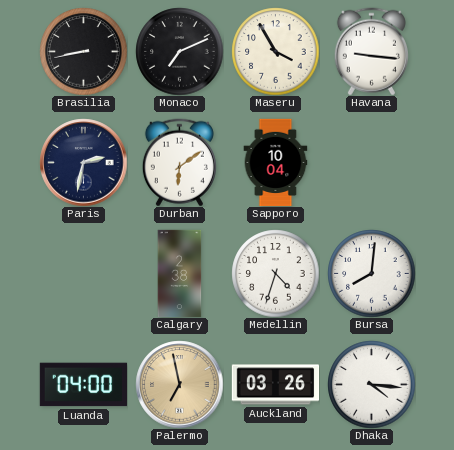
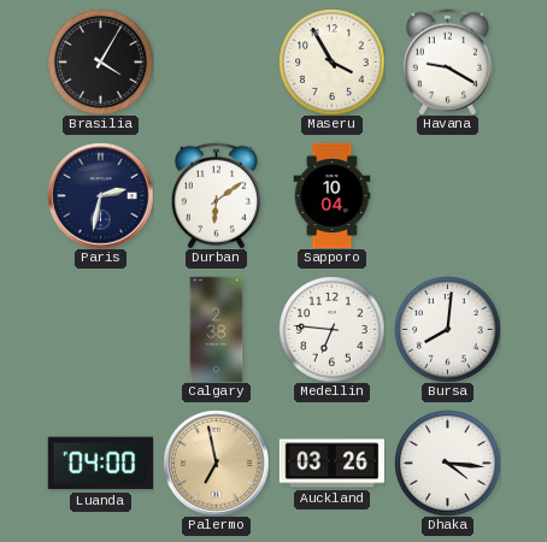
Brasilia: 8:43 -> 4:05
Monaco: 7:11 -> none
Havana: 9:16 -> 9:20
Medellin: 4:33 -> 6:46
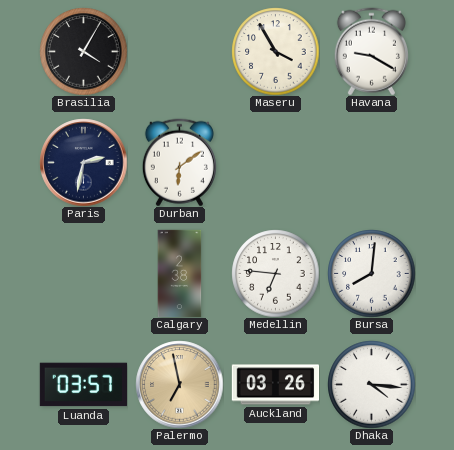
Sapporo: 10:04 -> none
Luanda: 04:00 -> 03:57
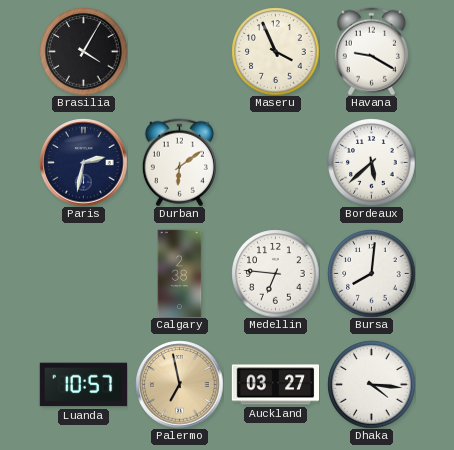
Maseru: 3:55 -> 3:56
Bordeaux: none -> 5:38
Luanda: 03:57 -> 10:57
Auckland: 03:26 -> 03:27
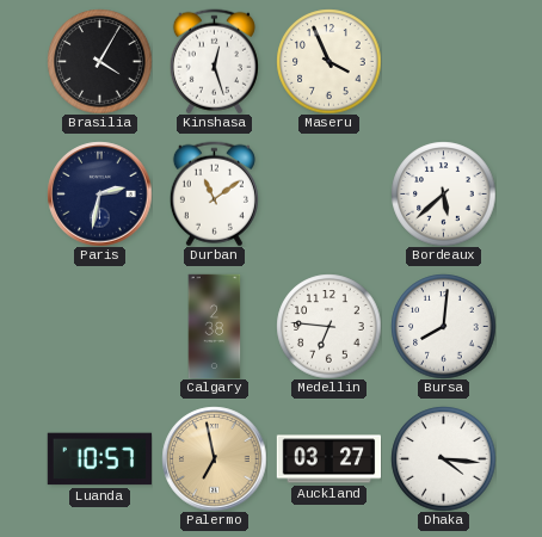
Kinshasa: none -> 12:27
Havana: 9:20 -> none
Durban: 6:09 -> 11:09
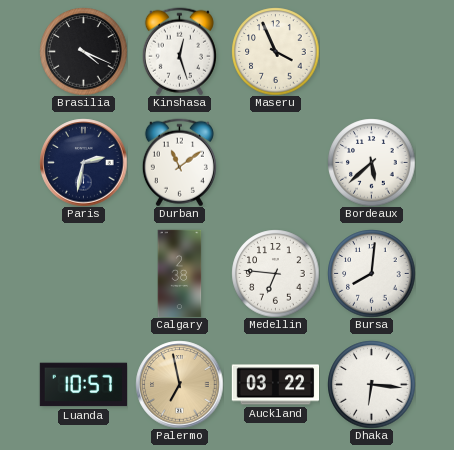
Brasilia: 4:05 -> 4:19
Auckland: 03:27 -> 03:22
Dhaka: 4:16 -> 6:16
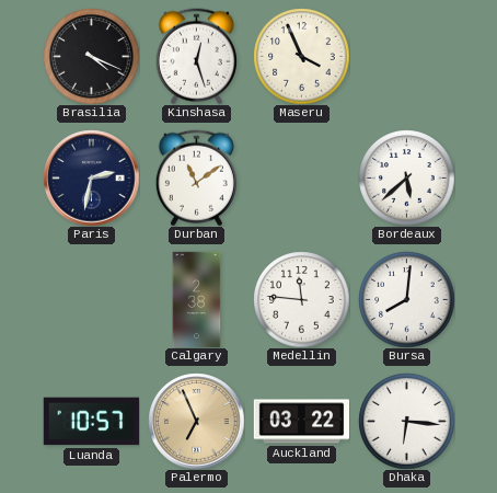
Medellin: 6:46 -> 11:46
Palermo: 6:58 -> 6:56
